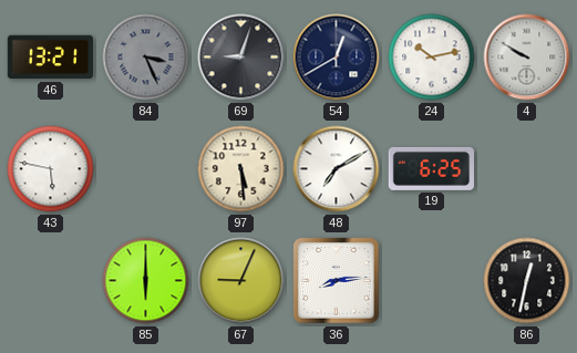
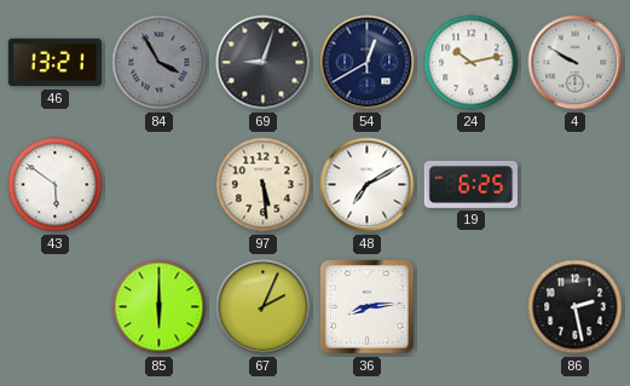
84: 3:26 -> 3:55
43: 5:47 -> 5:51
67: 9:04 -> 2:04
86: 12:32 -> 2:28
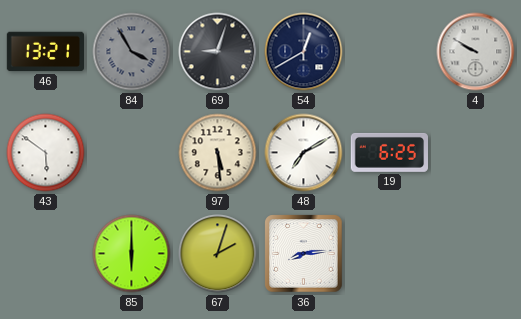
24: 10:13 -> none
67: 2:04 -> 2:03
86: 2:28 -> none
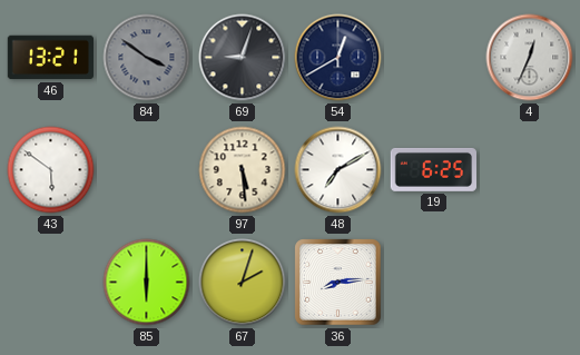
84: 3:55 -> 3:51
4: 9:50 -> 12:34
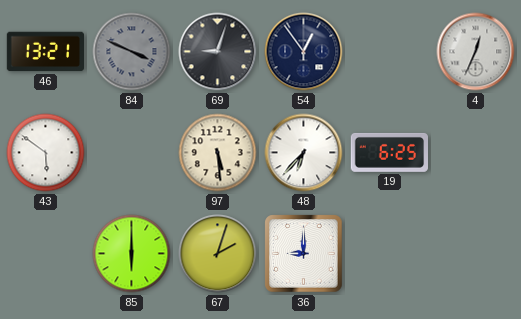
84: 3:51 -> 3:49
54: 12:40 -> 12:54
48: 7:10 -> 6:37
36: 8:14 -> 9:00
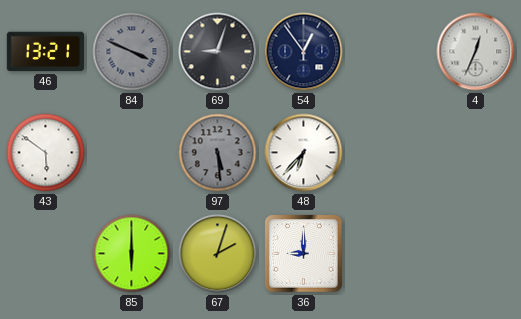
97 dial: cream -> grey
19: 6:25 -> none
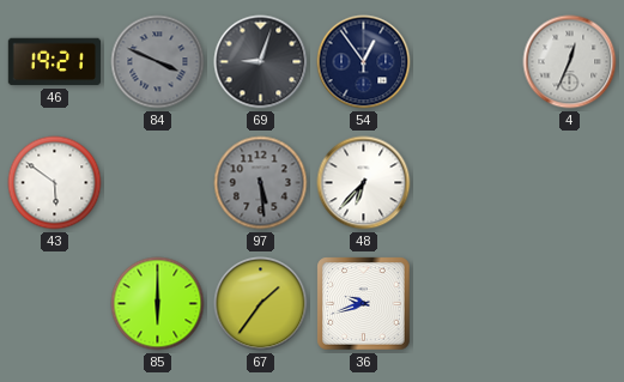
46: 13:21 -> 19:21
67: 2:03 -> 1:36
36: 9:00 -> 9:42
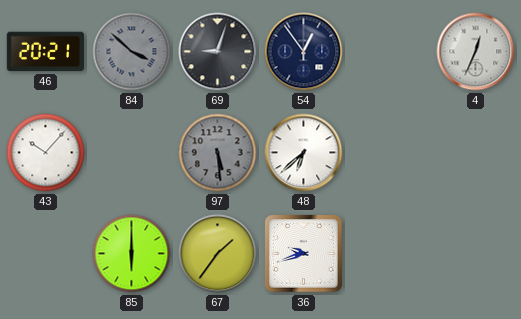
46: 19:21 -> 20:21
84: 3:49 -> 3:52
43: 5:51 -> 10:07
48: 6:37 -> 6:38
